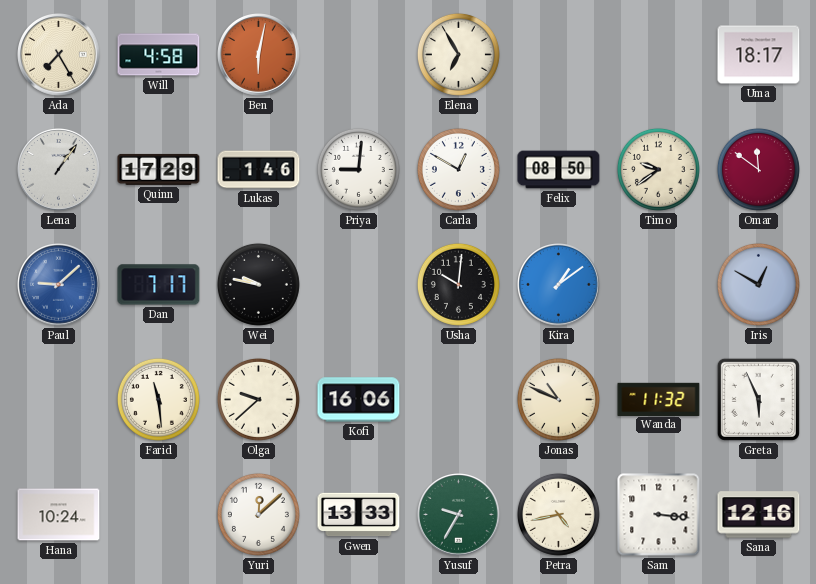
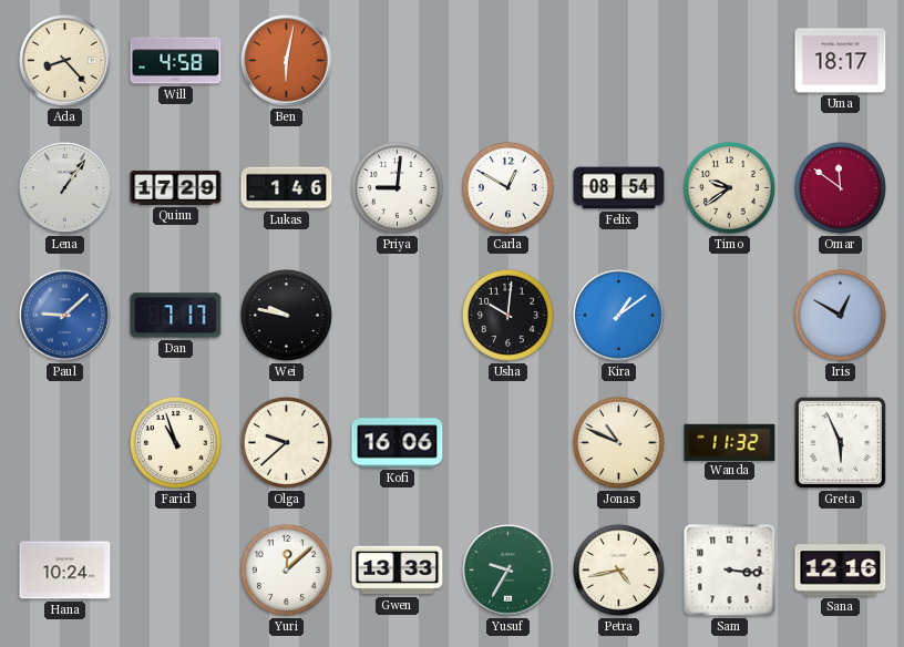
Ada: 7:25 -> 8:23
Elena: 6:55 -> none
Felix: 08:50 -> 08:54
Farid: 11:29 -> 10:57
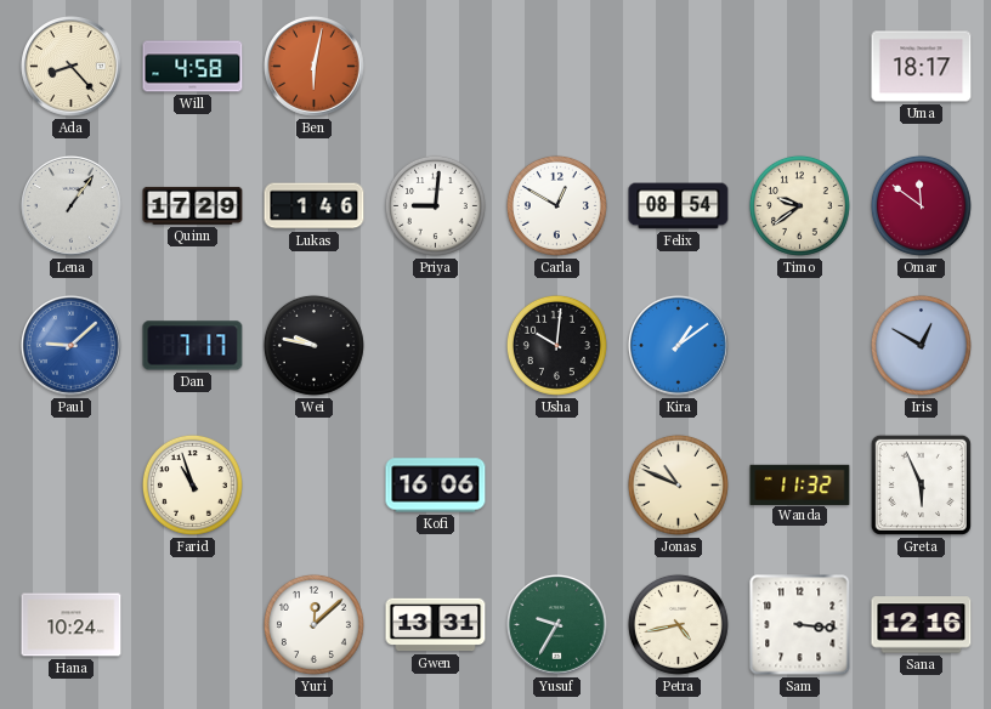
Olga: 9:38 -> none
Gwen: 13:33 -> 13:31
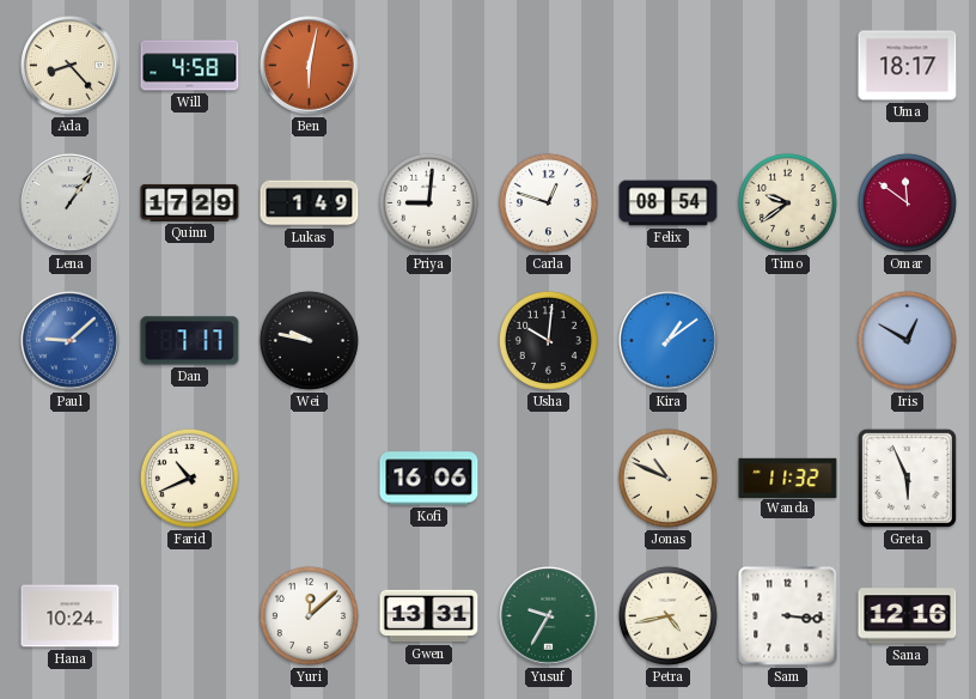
Lukas: 1:46 -> 1:49
Carla: 12:50 -> 12:48
Farid: 10:57 -> 10:41
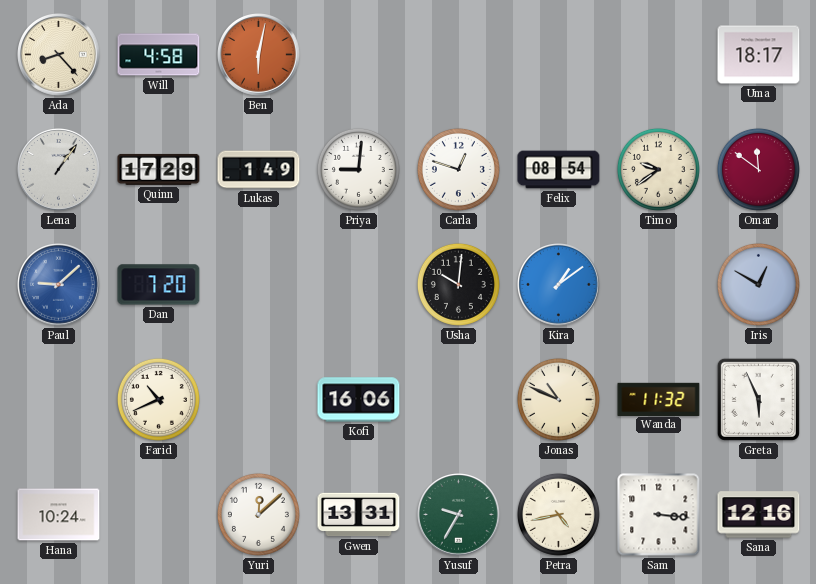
Dan: 7:17 -> 7:20
Wei: 9:47 -> none
